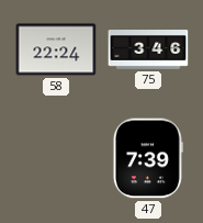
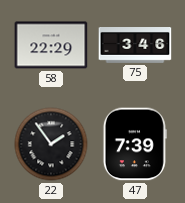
58: 22:24 -> 22:29
22: none -> 1:54
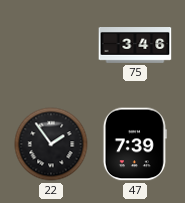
58: 22:29 -> none
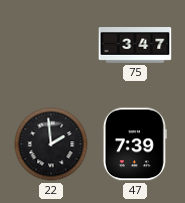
75: 3:46 -> 3:47
22: 1:54 -> 1:59
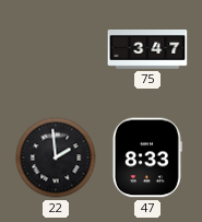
47: 7:39 -> 8:33
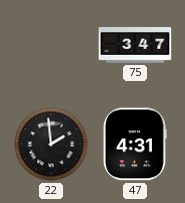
47: 8:33 -> 4:31
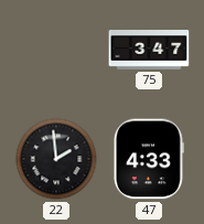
47: 4:31 -> 4:33
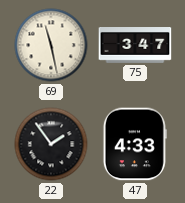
69: none -> 11:28
22: 1:59 -> 1:54
